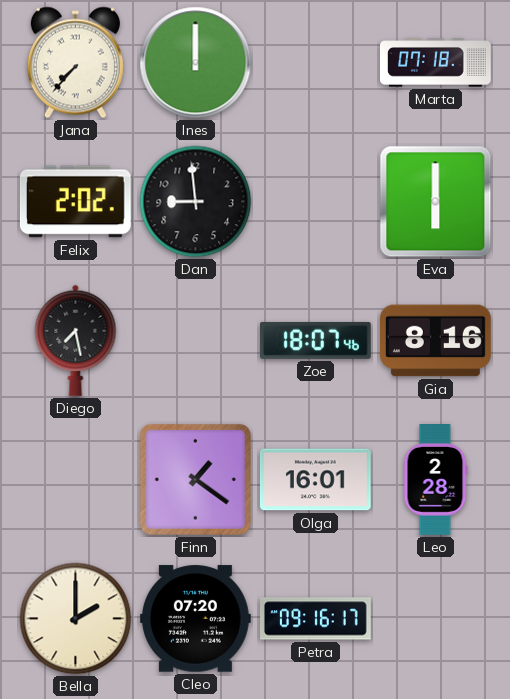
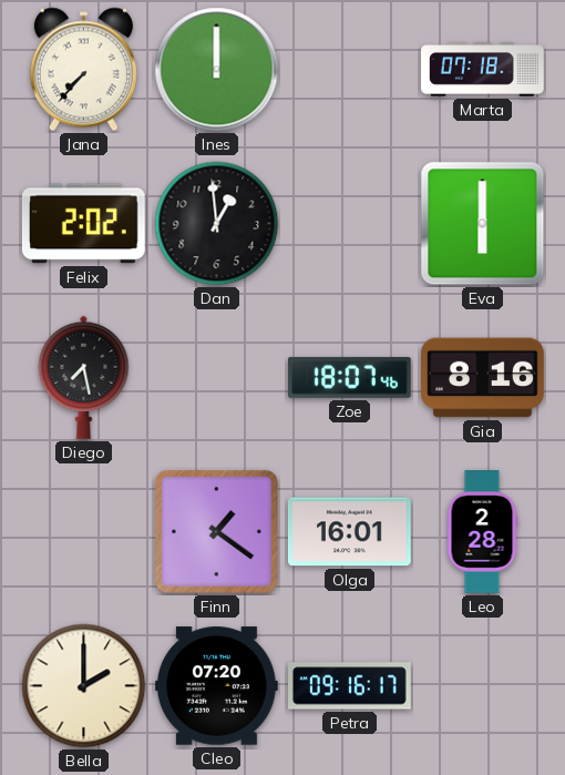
Dan: 8:59 -> 12:59
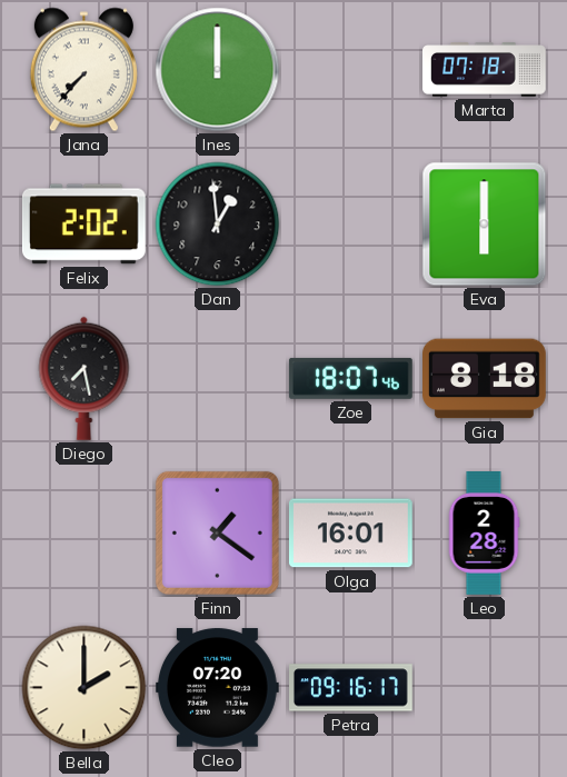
Gia: 8:16 -> 8:18
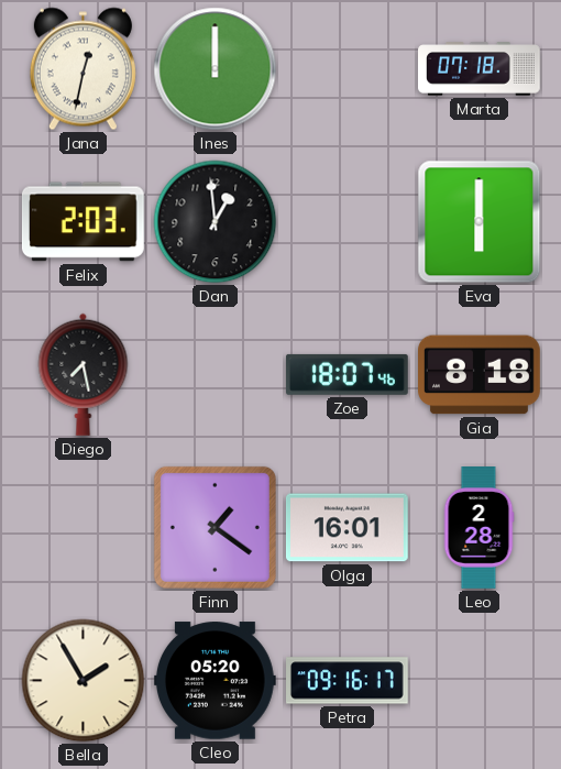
Jana: 7:37 -> 12:32
Felix: 2:02 -> 2:03
Bella: 2:00 -> 1:55
Cleo: 07:20 -> 05:20
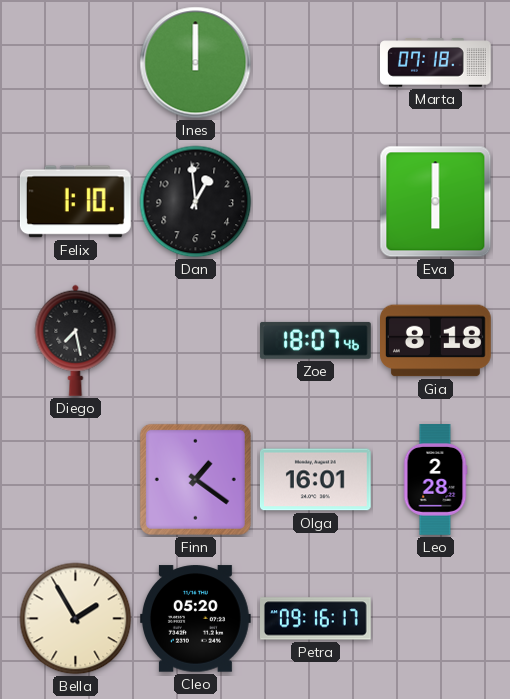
Jana: 12:32 -> none
Felix: 2:03 -> 1:10
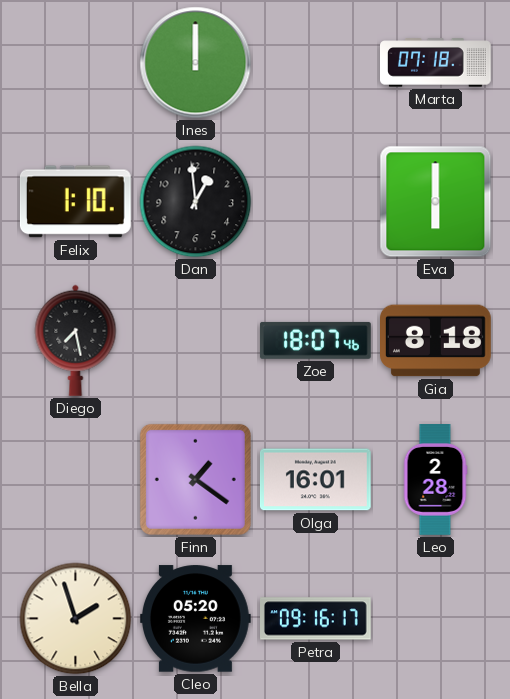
Bella: 1:55 -> 1:57
